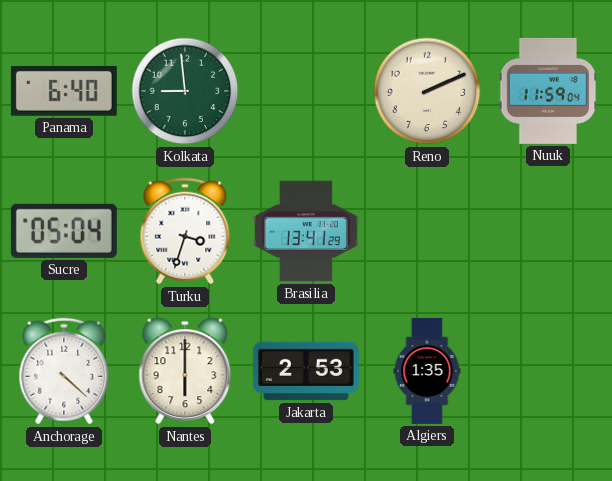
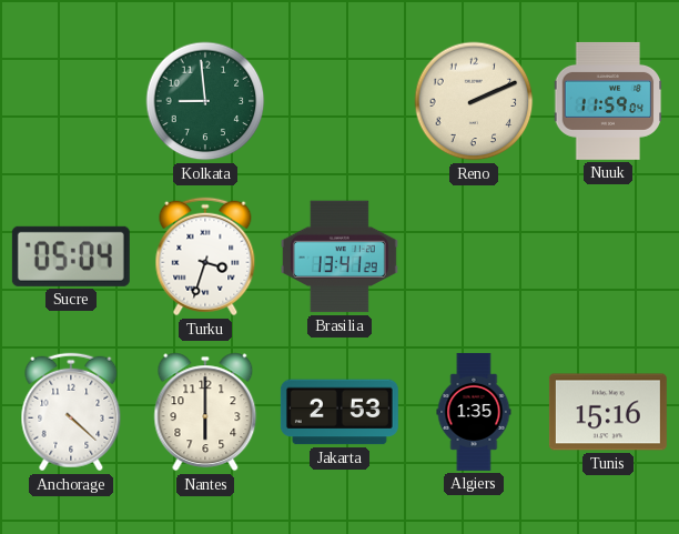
Panama: 6:40 -> none
Tunis: none -> 15:16
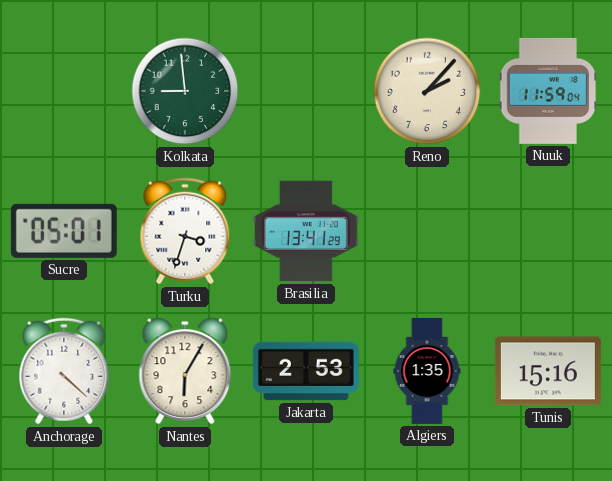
Reno: 2:11 -> 2:07
Sucre: 05:04 -> 05:01
Nantes: 6:00 -> 6:05
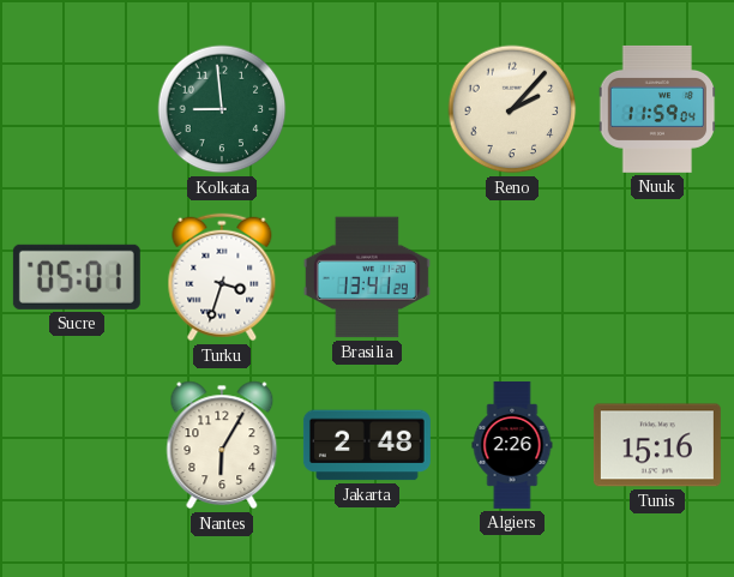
Anchorage: 4:22 -> none
Jakarta: 2:53 -> 2:48
Algiers: 1:35 -> 2:26
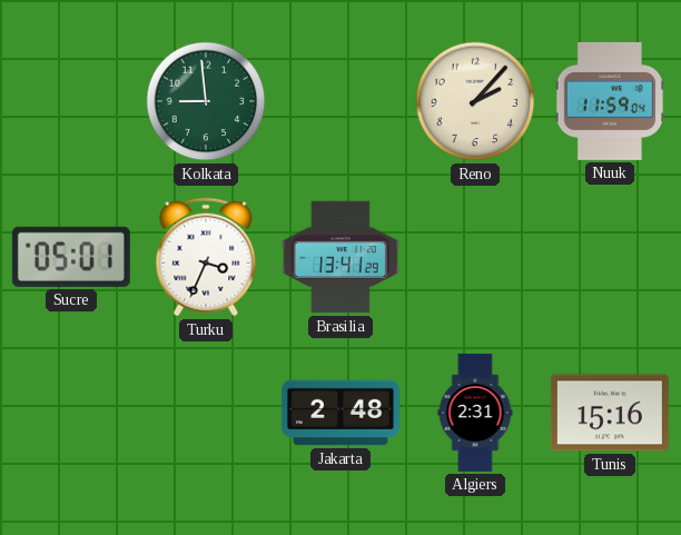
Turku: 3:33 -> 3:34
Nantes: 6:05 -> none
Algiers: 2:26 -> 2:31
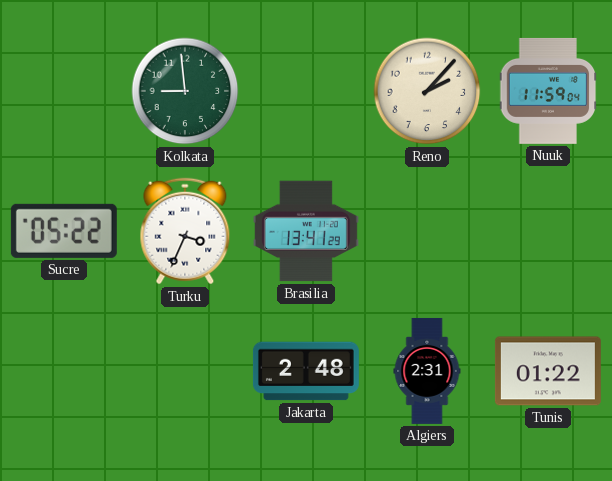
Sucre: 05:01 -> 05:22
Tunis: 15:16 -> 01:22
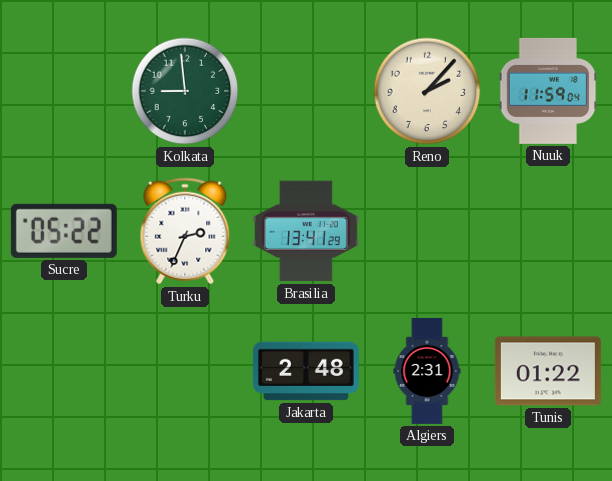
Turku: 3:34 -> 2:34
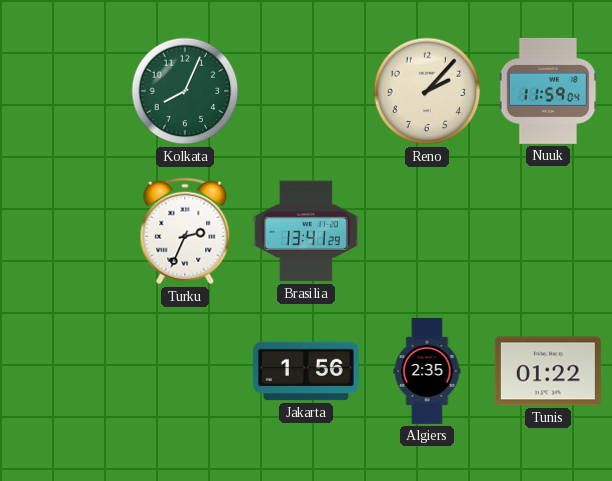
Kolkata: 8:59 -> 8:04
Sucre: 05:22 -> none
Jakarta: 2:48 -> 1:56
Algiers: 2:31 -> 2:35
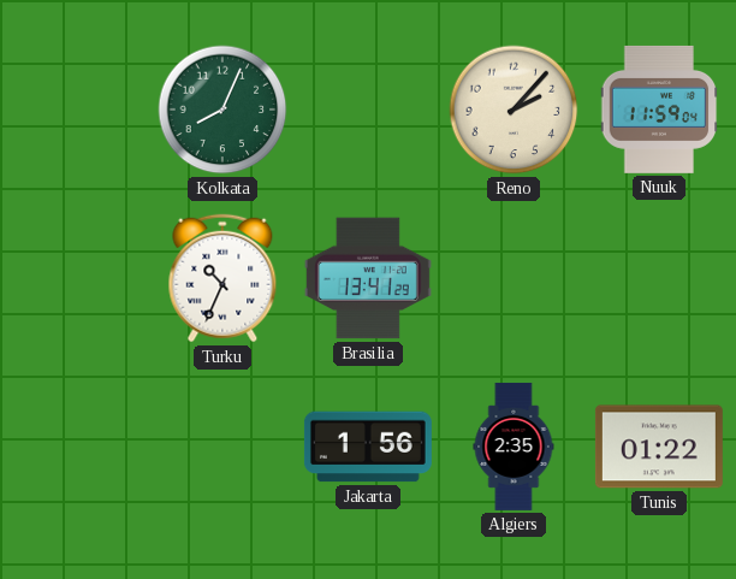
Turku: 2:34 -> 10:34
